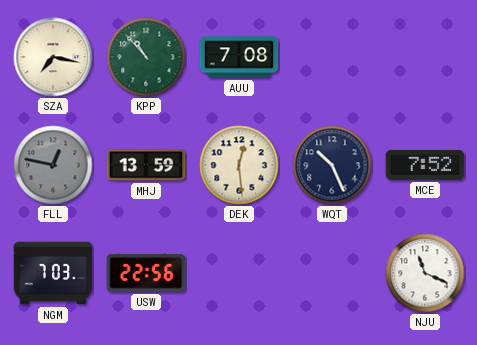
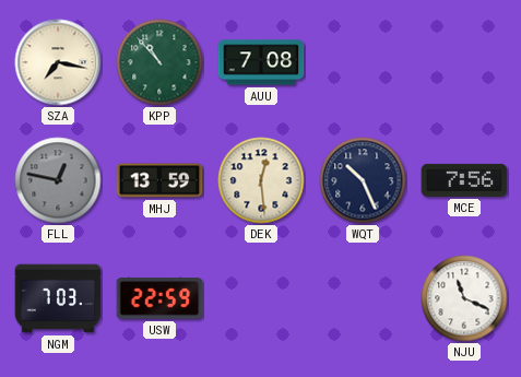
MCE: 7:52 -> 7:56
USW: 22:56 -> 22:59
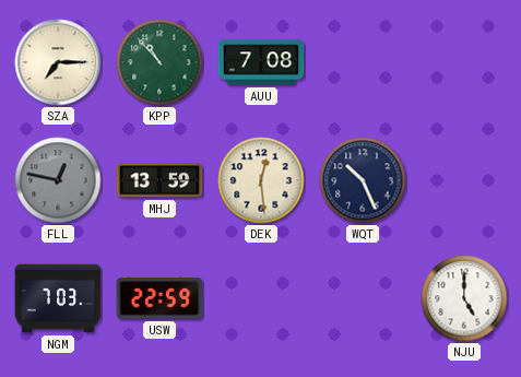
SZA: 7:17 -> 7:15
MCE: 7:56 -> none
NJU: 11:19 -> 5:00
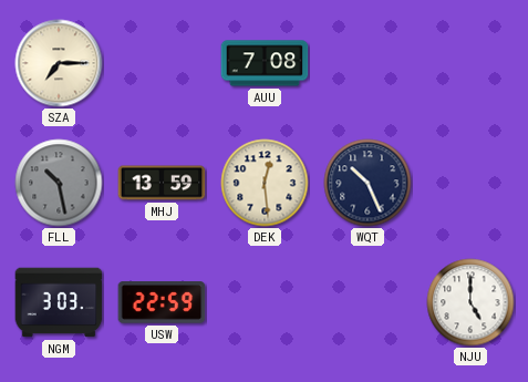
KPP: 10:53 -> none
FLL: 12:47 -> 10:28
NGM: 7:03 -> 3:03
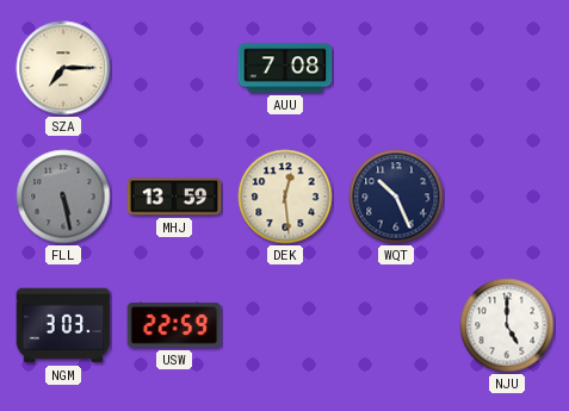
FLL: 10:28 -> 5:28
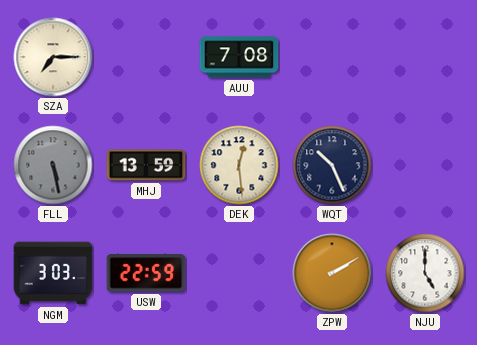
ZPW: none -> 2:10
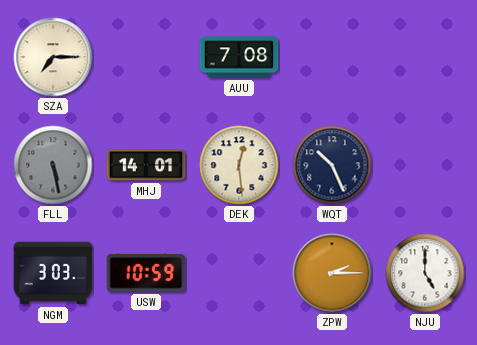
MHJ: 13:59 -> 14:01
USW: 22:59 -> 10:59
ZPW: 2:10 -> 2:15
